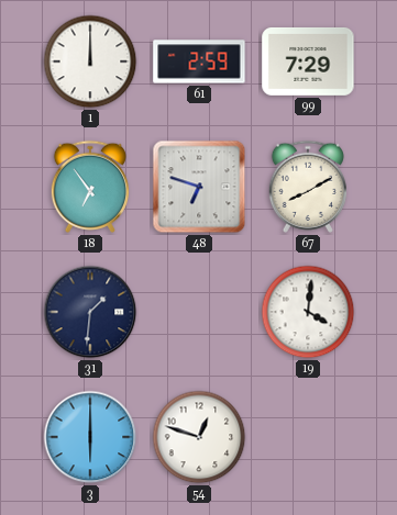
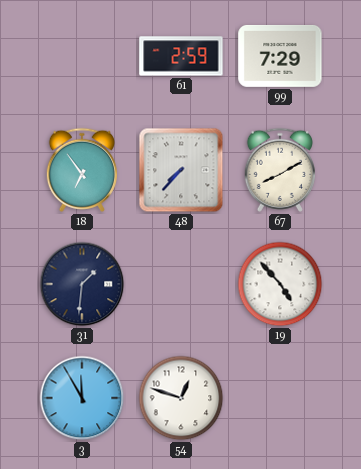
1: 12:00 -> none
48: 6:48 -> 7:37
19: 4:01 -> 4:53
3: 6:00 -> 11:55
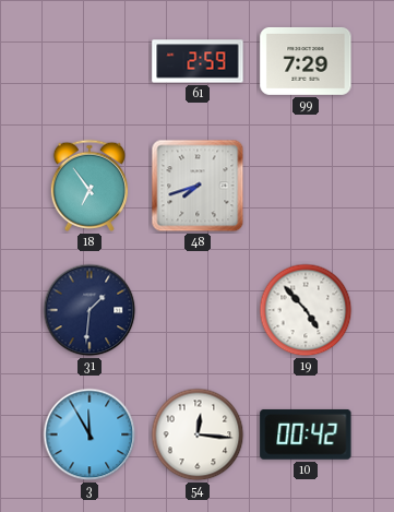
48: 7:37 -> 7:42
67: 8:10 -> none
54: 12:48 -> 12:16
10: none -> 00:42
